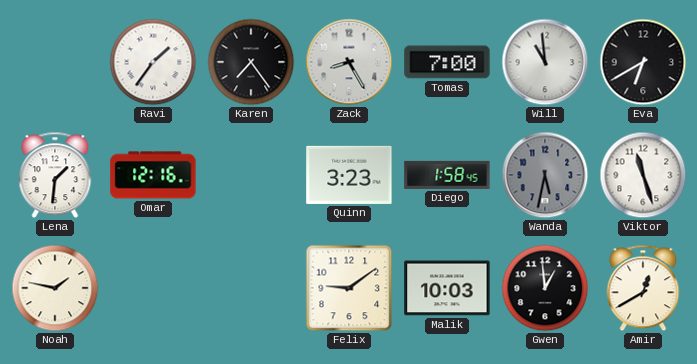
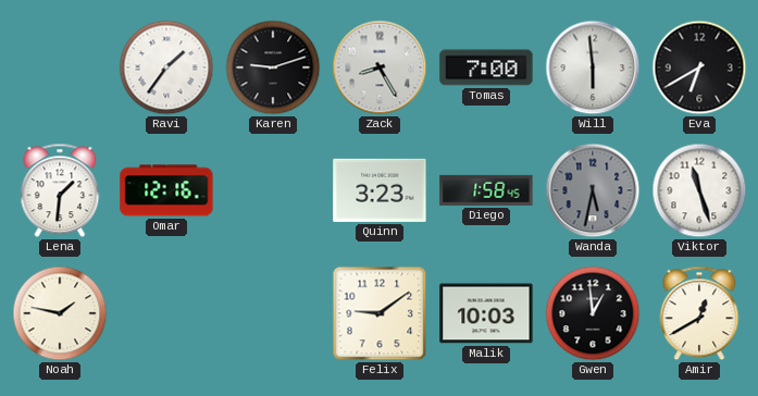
Karen: 7:24 -> 9:12
Will: 10:59 -> 5:59
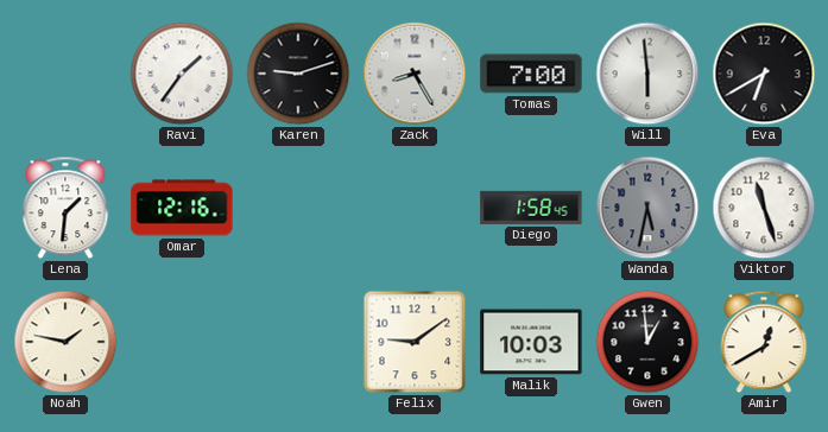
Quinn: 3:23 -> none
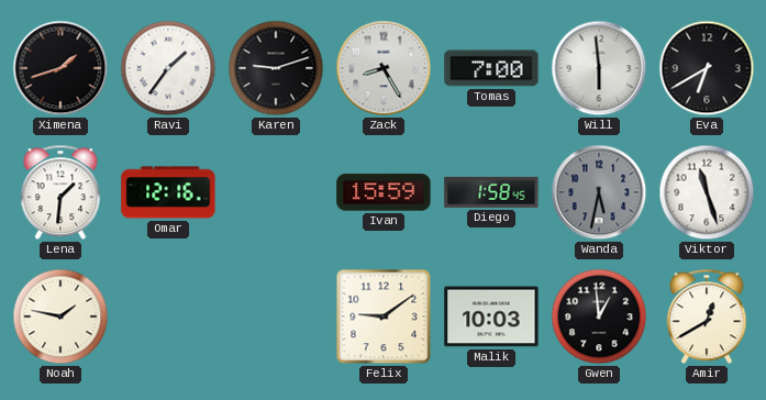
Ximena: none -> 1:42
Ivan: none -> 15:59
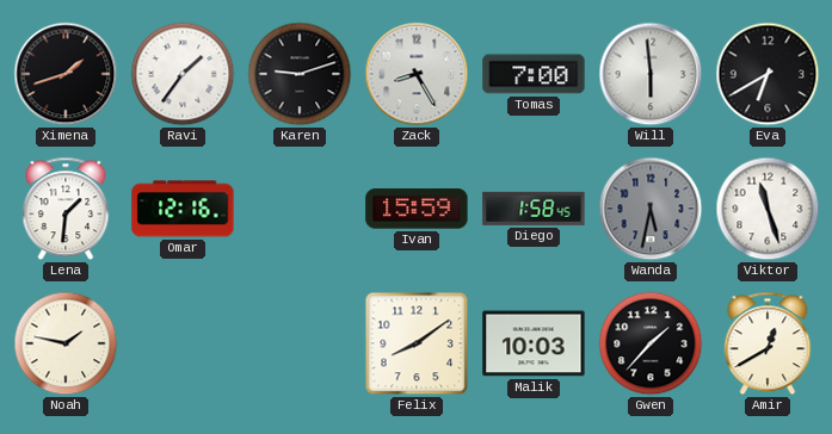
Felix: 9:09 -> 8:09
Gwen: 12:59 -> 1:37
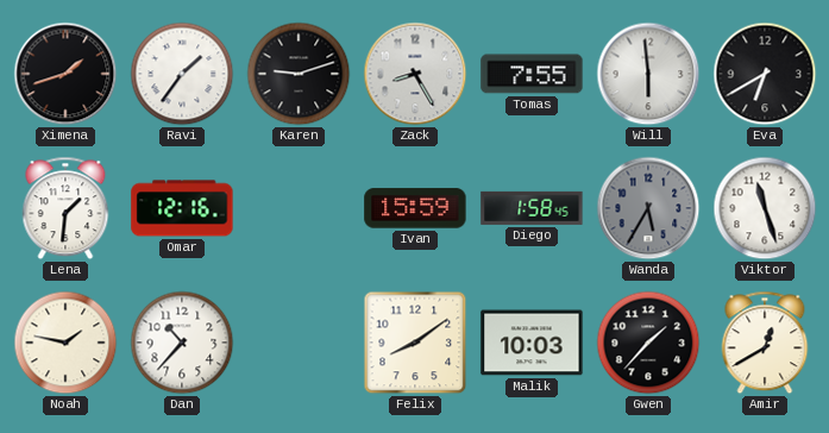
Tomas: 7:00 -> 7:55
Wanda: 5:32 -> 5:35
Dan: none -> 10:37
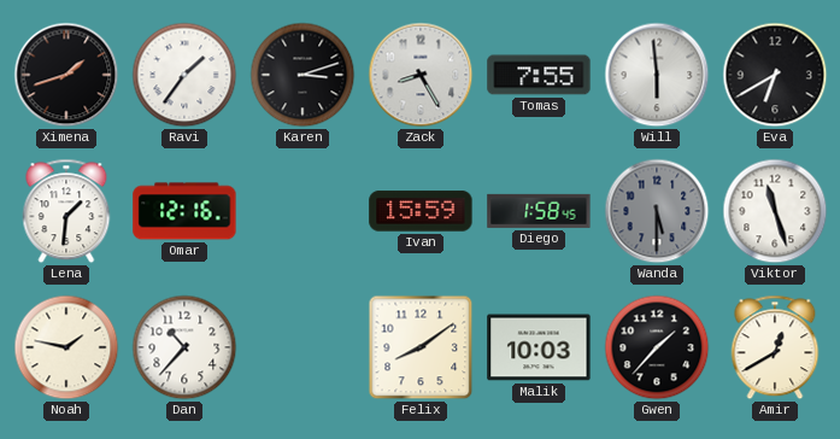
Karen: 9:12 -> 3:12
Wanda: 5:35 -> 5:30
